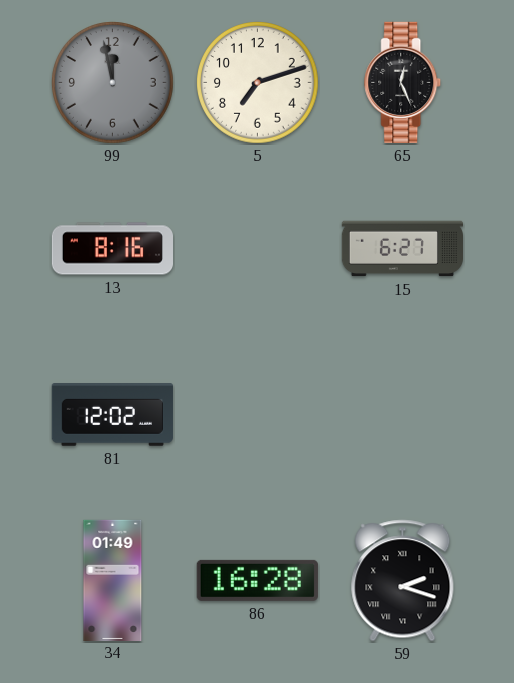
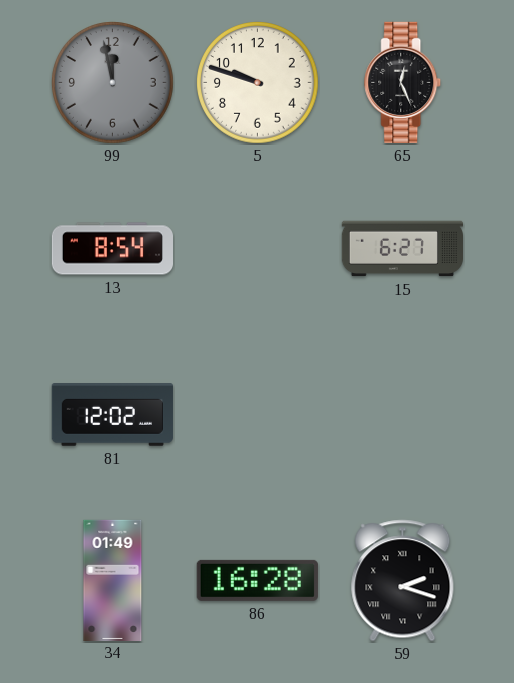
5: 7:12 -> 9:48
13: 8:16 -> 8:54
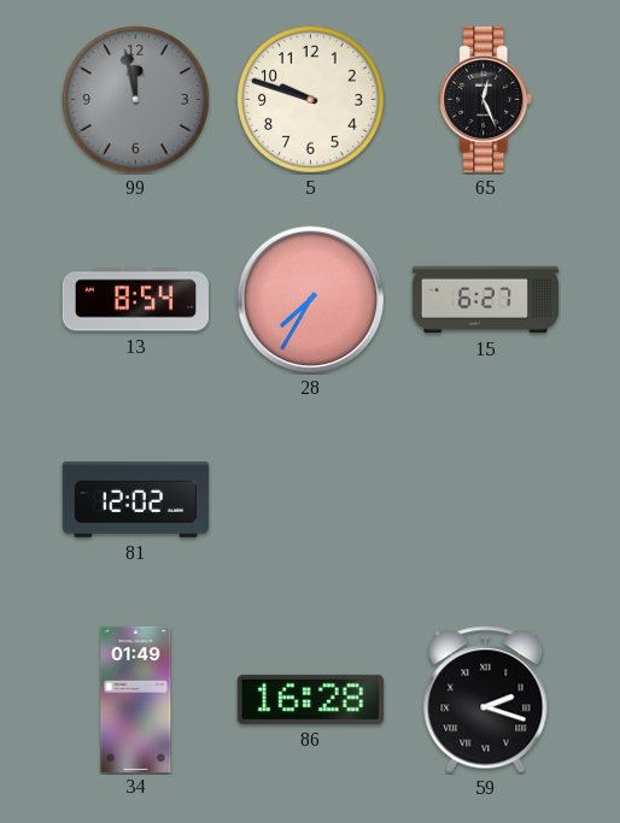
28: none -> 7:35
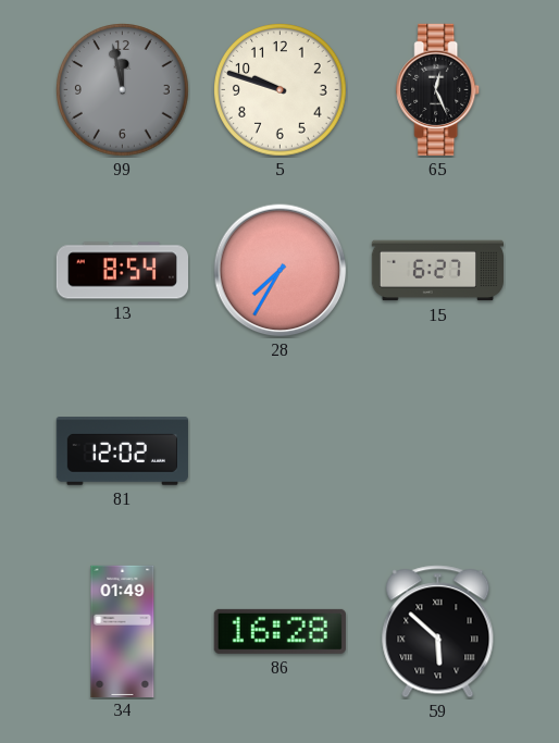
59: 2:18 -> 5:52
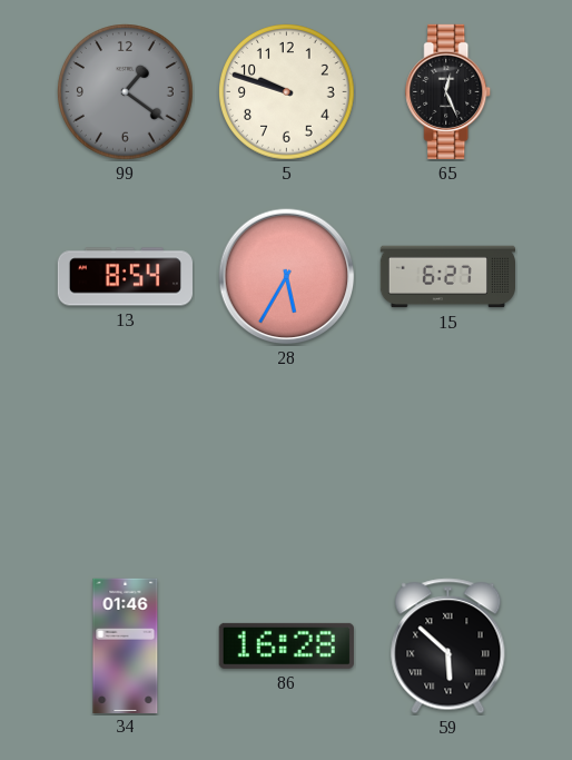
99: 11:58 -> 1:21
28: 7:35 -> 5:35
81: 12:02 -> none
34: 01:49 -> 01:46
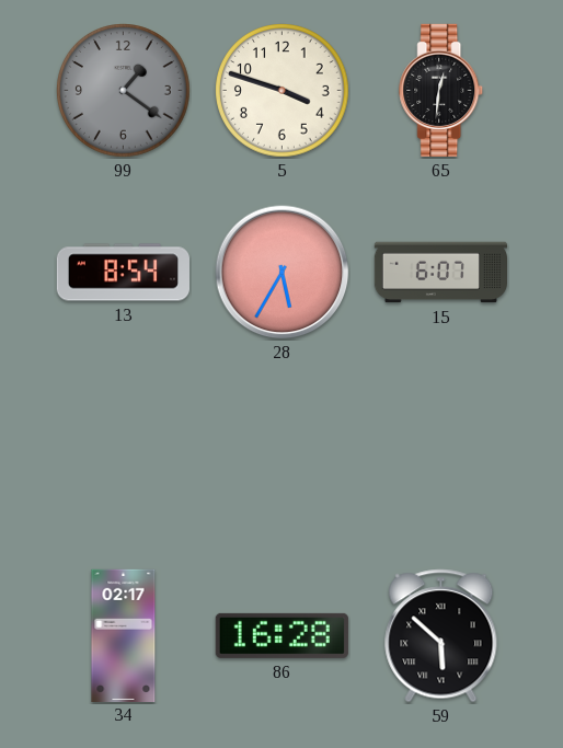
5: 9:48 -> 3:48
65: 12:26 -> 12:31
15: 6:27 -> 6:07
34: 01:46 -> 02:17
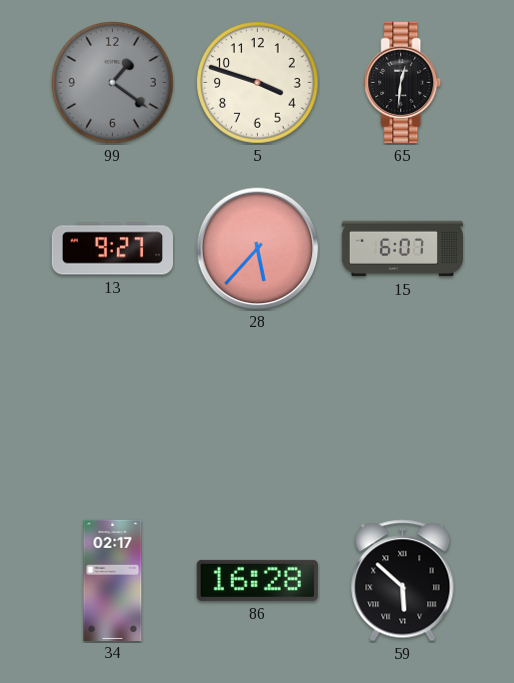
13: 8:54 -> 9:27
28: 5:35 -> 5:37
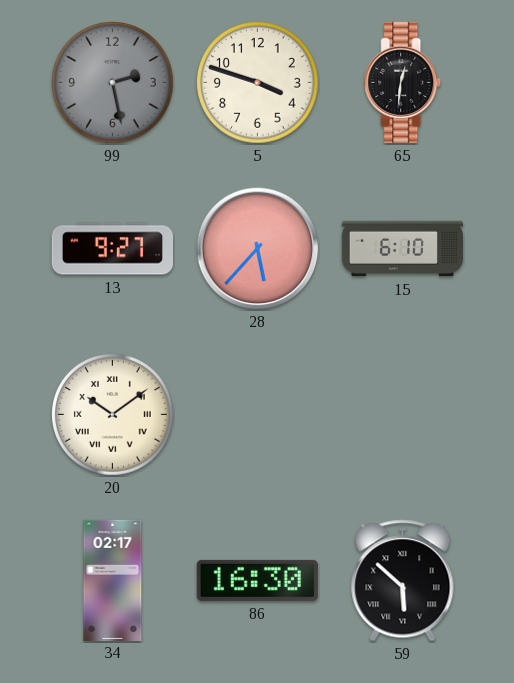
99: 1:21 -> 2:28
15: 6:07 -> 6:10
20: none -> 10:09
86: 16:28 -> 16:30
